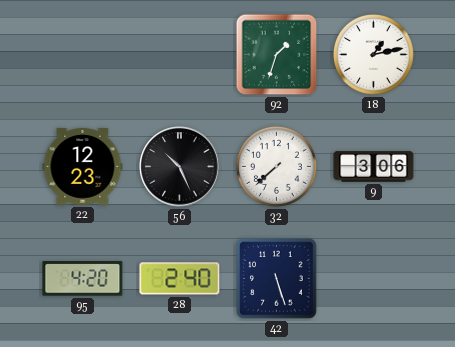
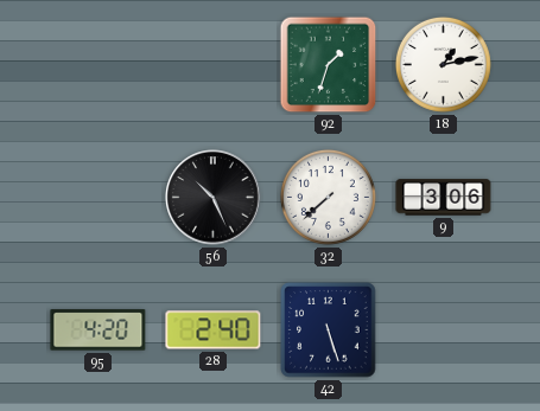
22: 12:23 -> none
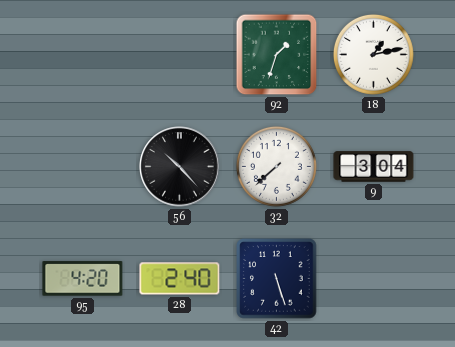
56: 10:26 -> 10:23
9: 3:06 -> 3:04
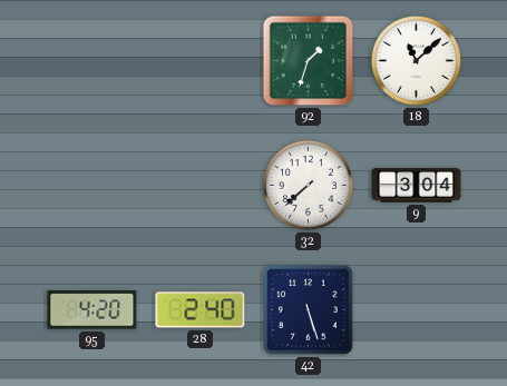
18: 1:13 -> 11:08
56: 10:23 -> none
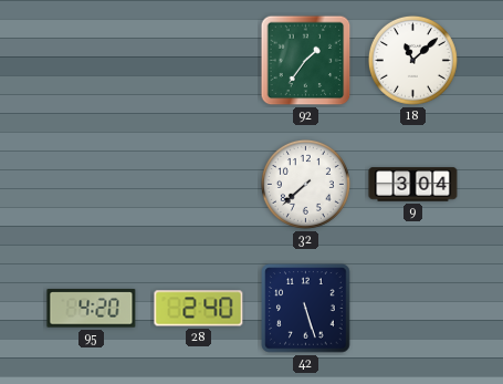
92: 1:33 -> 1:36
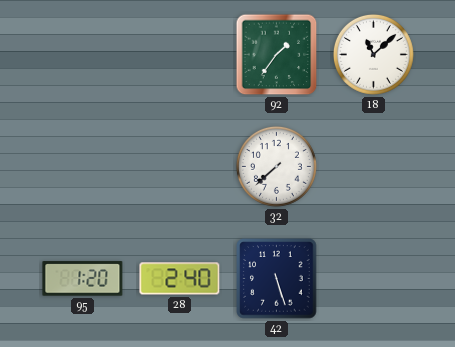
9: 3:04 -> none
95: 4:20 -> 1:20
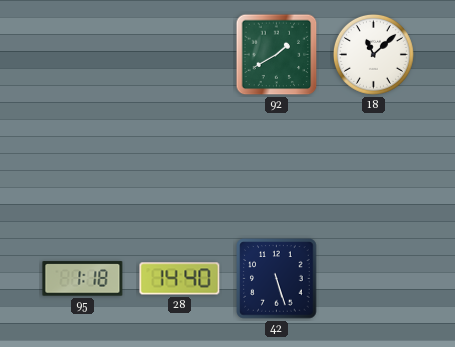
92: 1:36 -> 1:40
32: 7:38 -> none
95: 1:20 -> 1:18
28: 2:40 -> 14:40
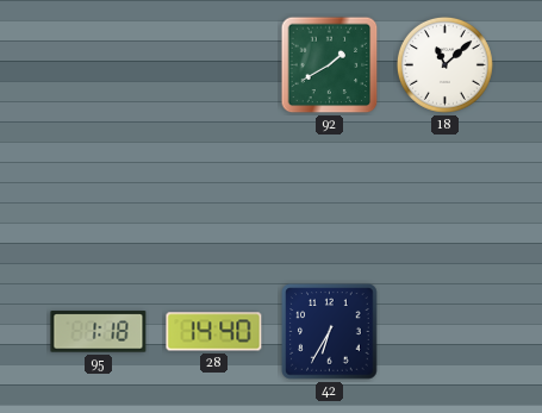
42: 5:27 -> 6:35
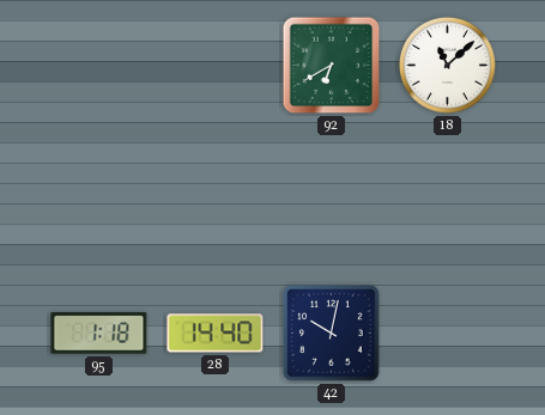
92: 1:40 -> 6:40
42: 6:35 -> 10:02
